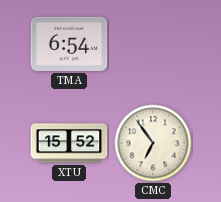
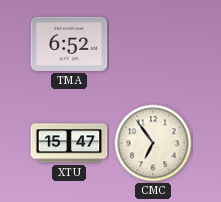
TMA: 6:54 -> 6:52
XTU: 15:52 -> 15:47
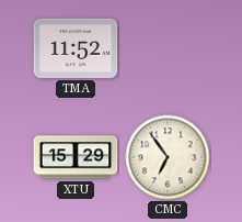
TMA: 6:52 -> 11:52
XTU: 15:47 -> 15:29
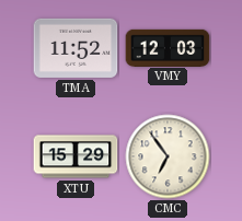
VMY: none -> 12:03
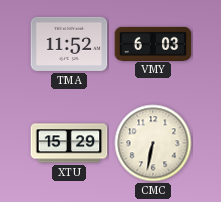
VMY: 12:03 -> 6:03
CMC: 6:54 -> 6:32
